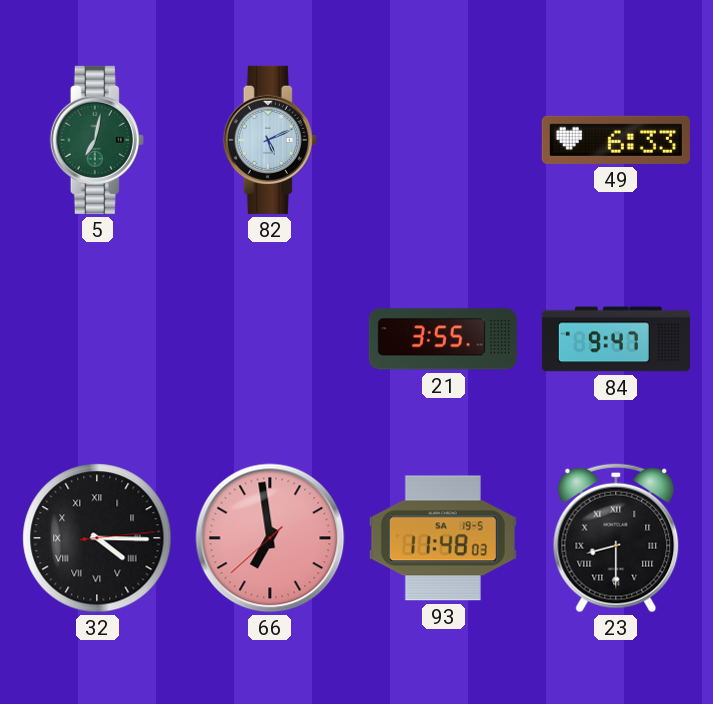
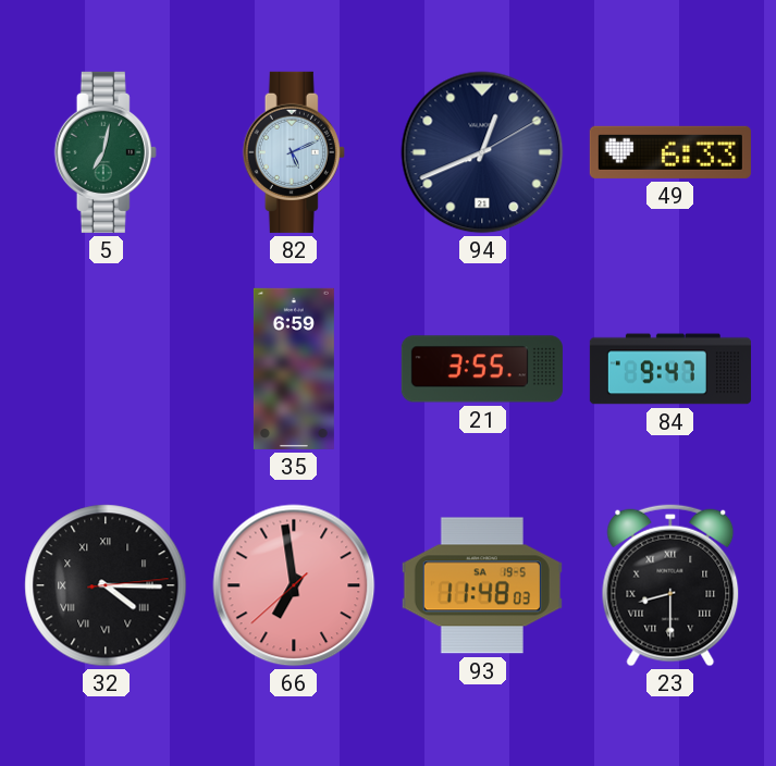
94: none -> 12:41
35: none -> 6:59
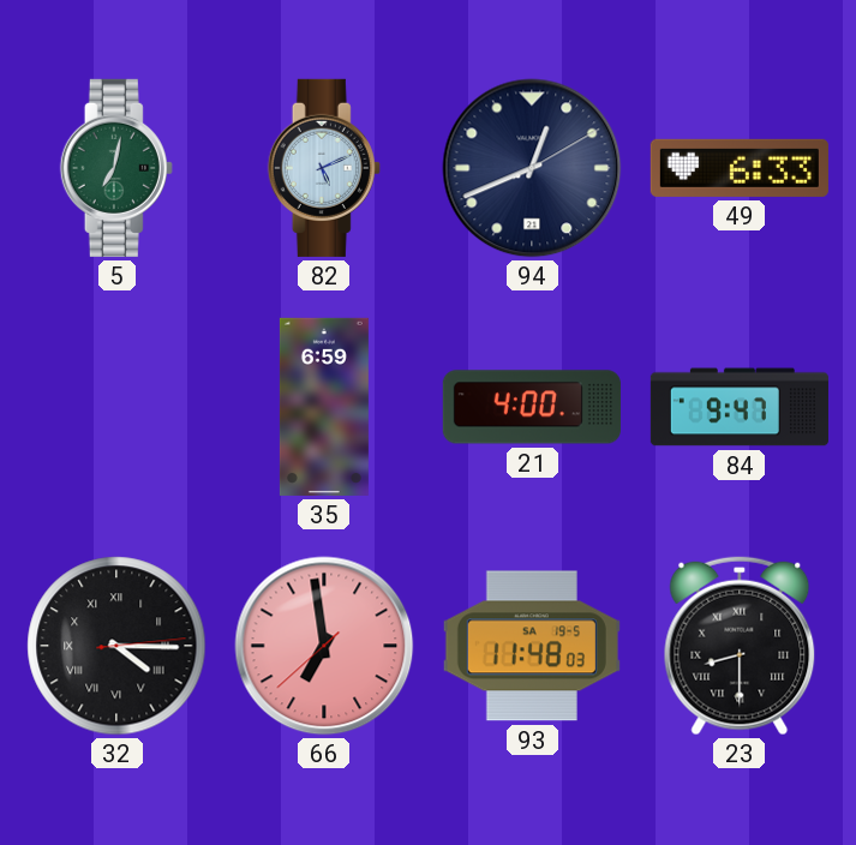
21: 3:55 -> 4:00
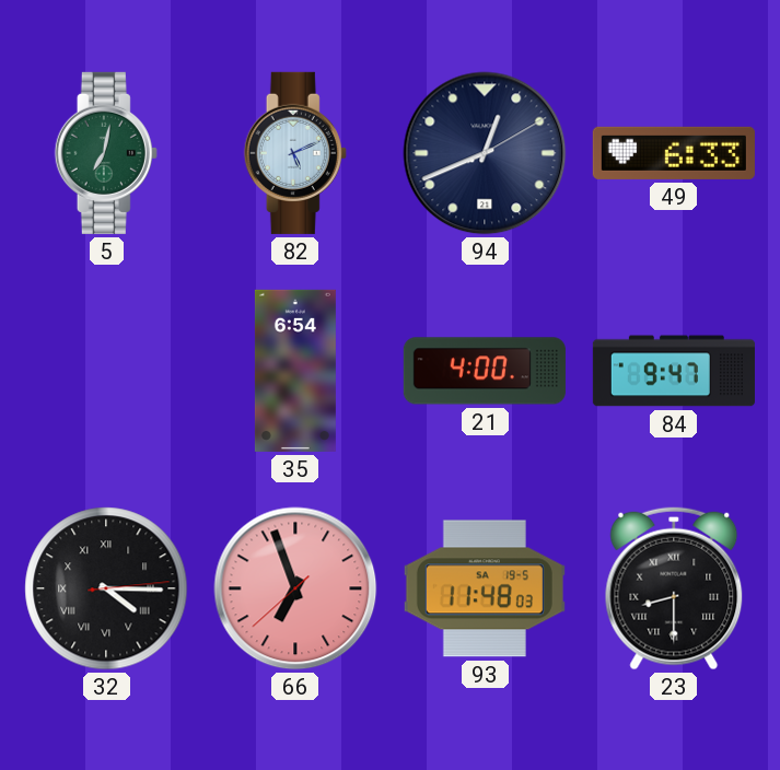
35: 6:59 -> 6:54
66: 6:58 -> 6:56
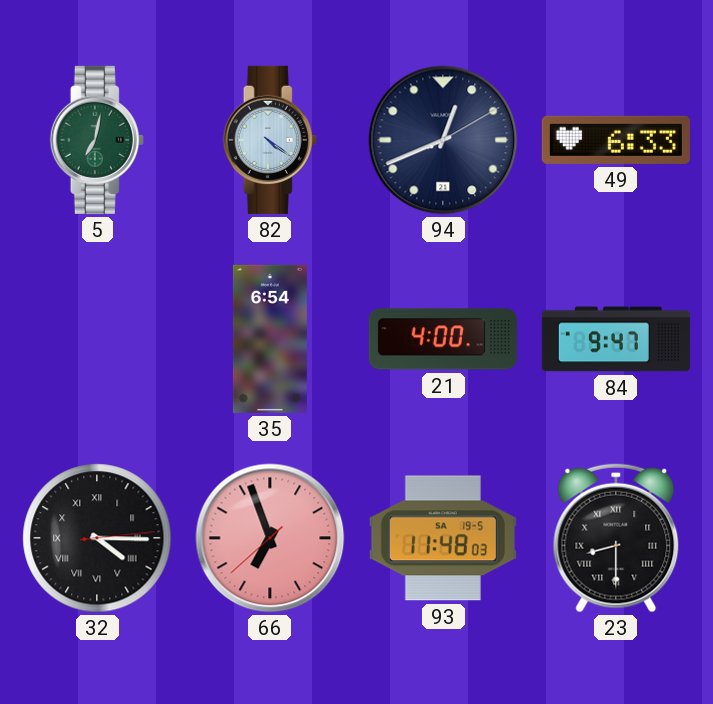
82: 5:11 -> 4:21
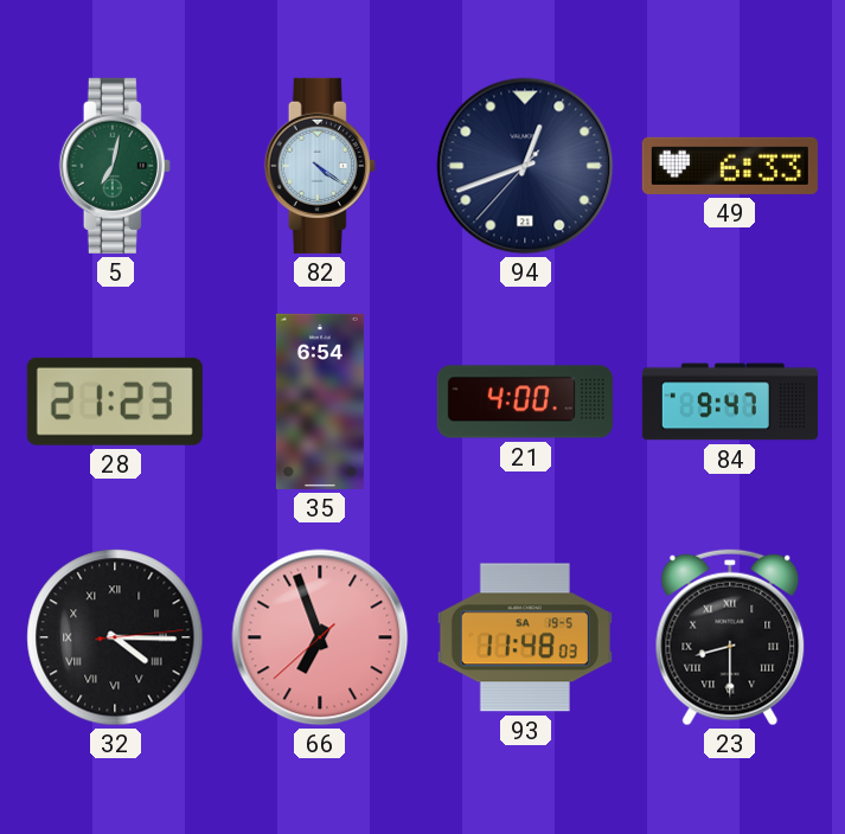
94: 12:41:10 -> 12:41:37
28: none -> 21:23
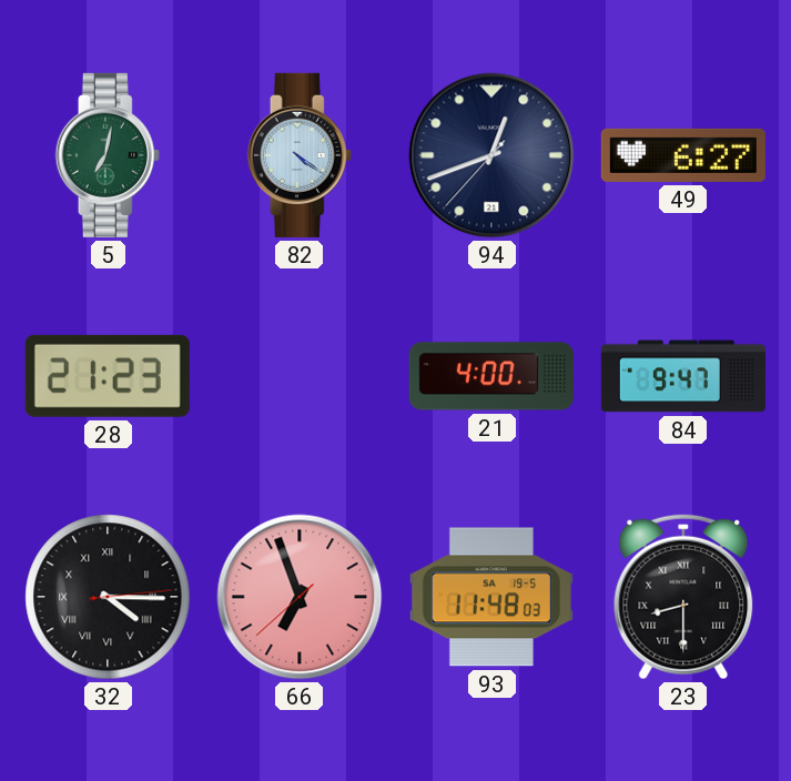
49: 6:33 -> 6:27
35: 6:54 -> none
